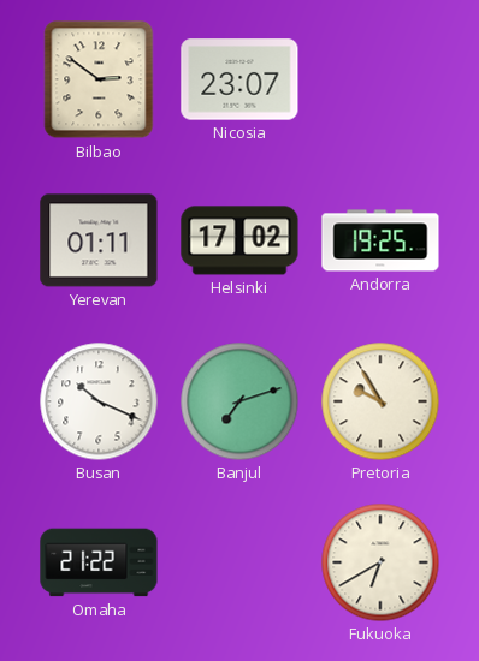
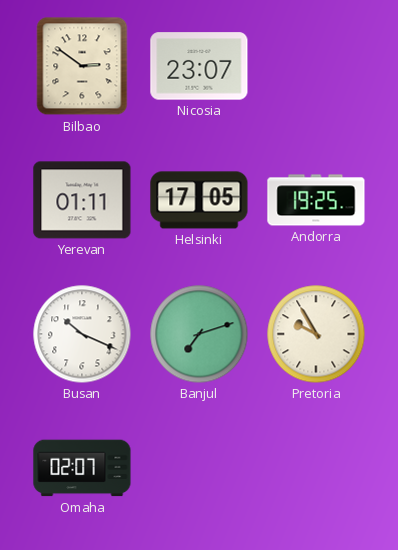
Helsinki: 17:02 -> 17:05
Omaha: 21:22 -> 02:07
Fukuoka: 6:40 -> none
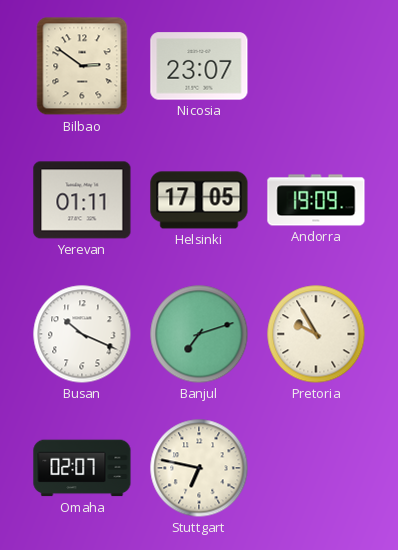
Andorra: 19:25 -> 19:09
Stuttgart: none -> 6:47
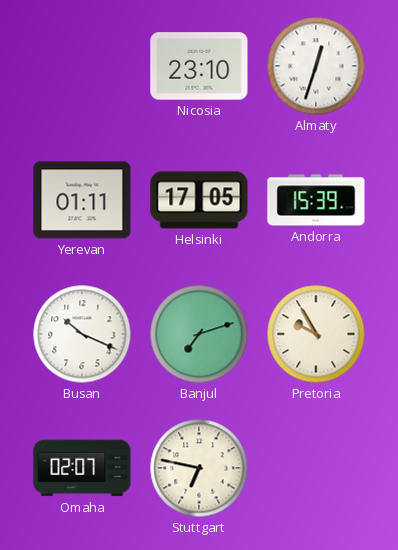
Bilbao: 2:51 -> none
Nicosia: 23:07 -> 23:10
Almaty: none -> 12:33
Andorra: 19:09 -> 15:39
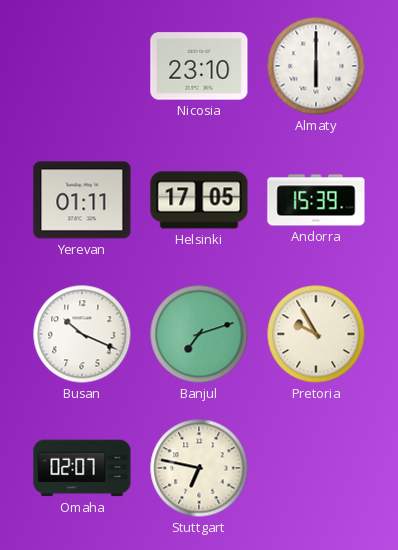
Almaty: 12:33 -> 6:00
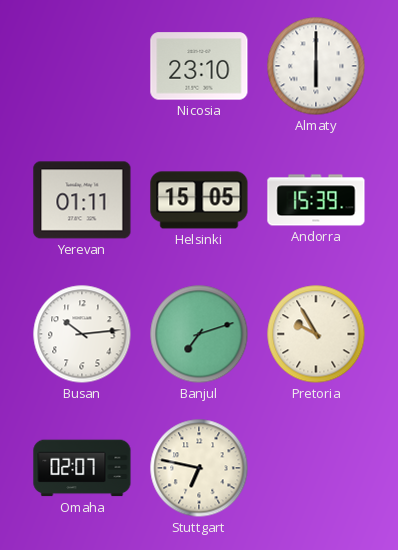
Helsinki: 17:05 -> 15:05
Busan: 10:19 -> 10:14
